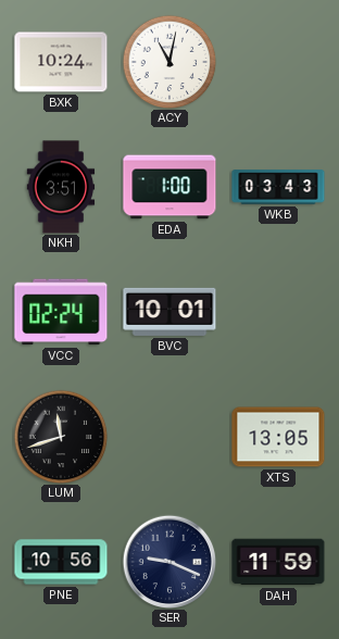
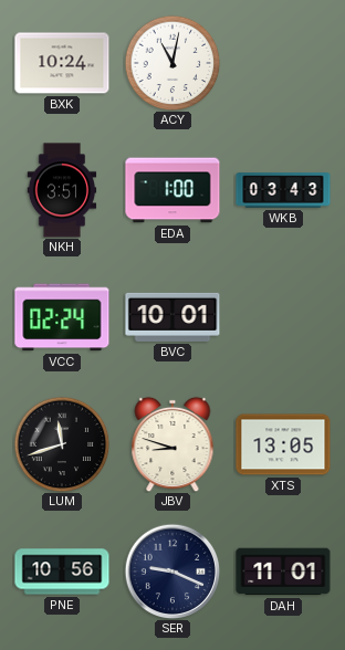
JBV: none -> 8:48
DAH: 11:59 -> 11:01
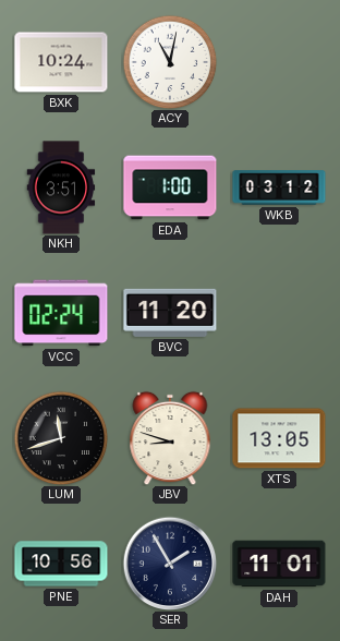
WKB: 03:43 -> 03:12
BVC: 10:01 -> 11:20
SER: 9:19 -> 1:55
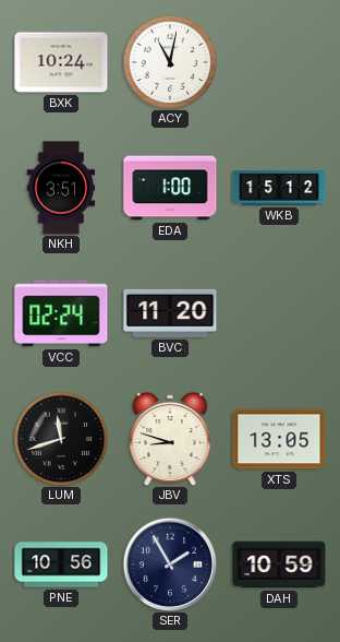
WKB: 03:12 -> 15:12
DAH: 11:01 -> 10:59
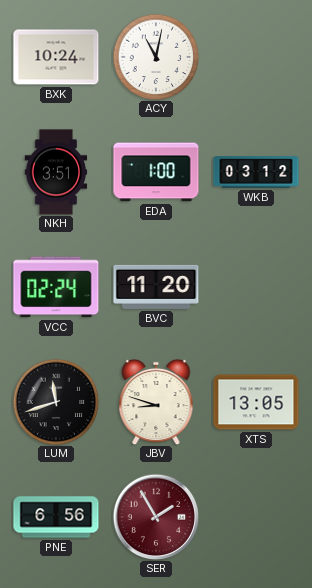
WKB: 15:12 -> 03:12
PNE: 10:56 -> 6:56
SER dial: navy -> burgundy
DAH: 10:59 -> none
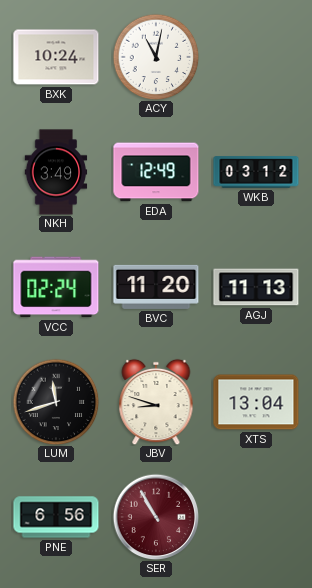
NKH: 3:51 -> 3:49
EDA: 1:00 -> 12:49
AGJ: none -> 11:13
XTS: 13:05 -> 13:04
SER: 1:55 -> 10:55
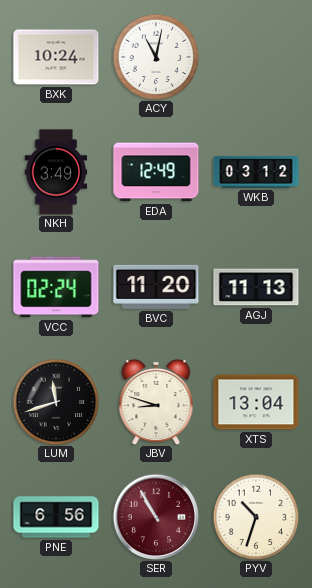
PYV: none -> 10:33
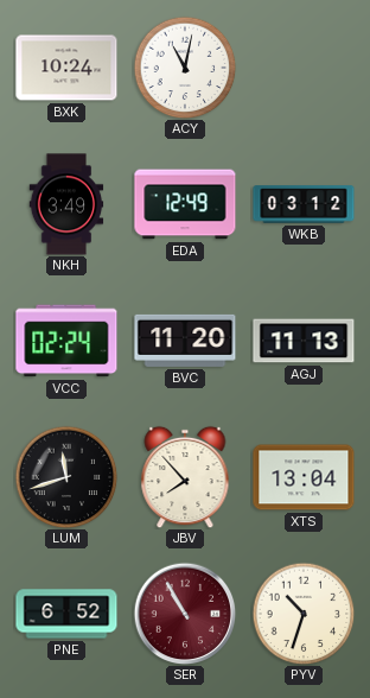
JBV: 8:48 -> 7:53
PNE: 6:56 -> 6:52
